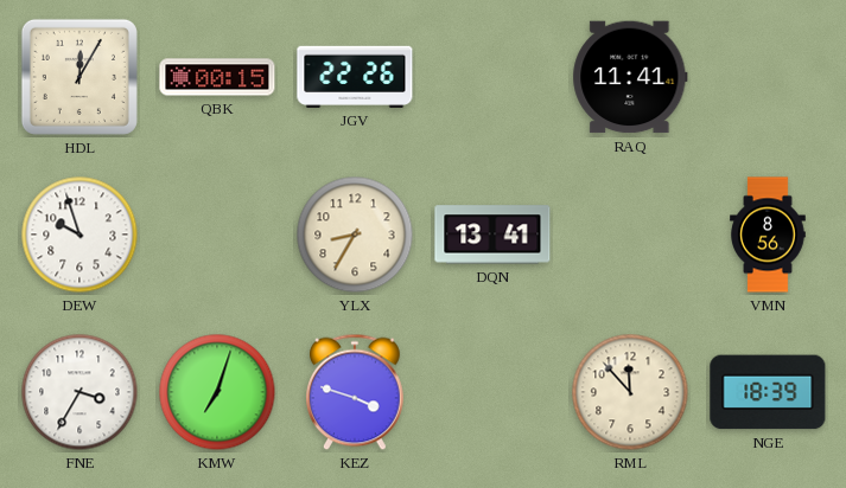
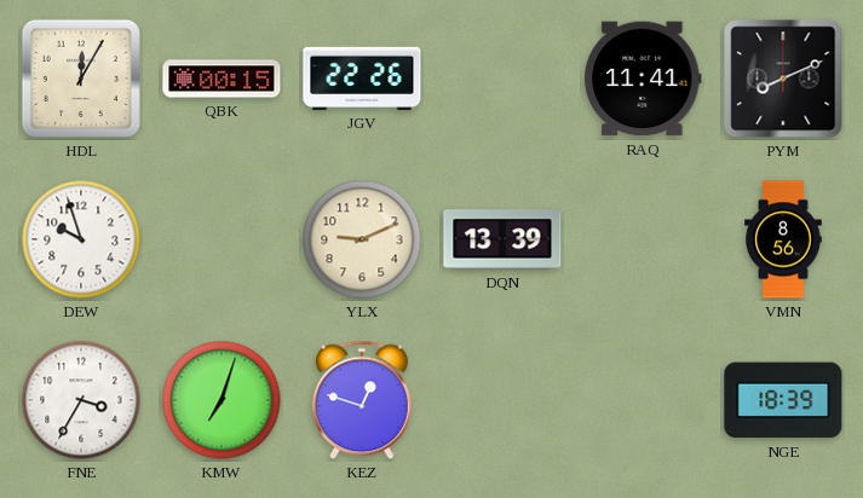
PYM: none -> 8:11
YLX: 8:35 -> 9:11
DQN: 13:41 -> 13:39
KEZ: 3:48 -> 12:48
RML: 11:53 -> none
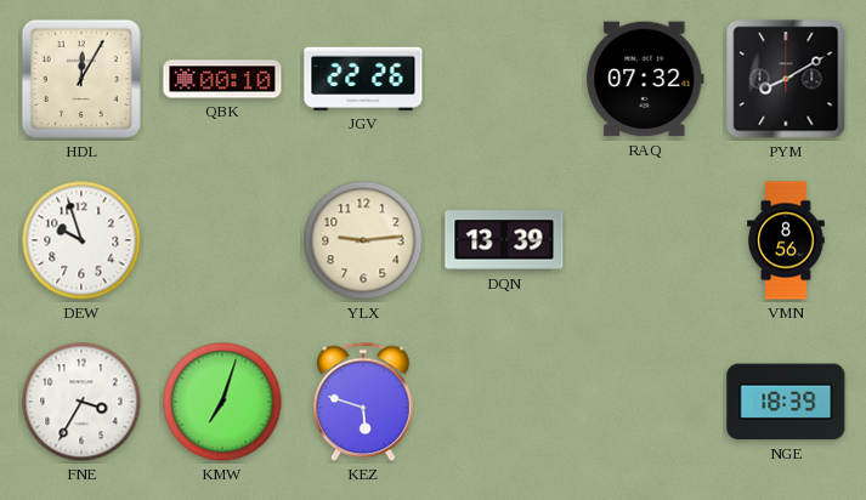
QBK: 00:15 -> 00:10
RAQ: 11:41 -> 07:32
PYM: 8:11 -> 8:10
YLX: 9:11 -> 9:14
KEZ: 12:48 -> 5:48
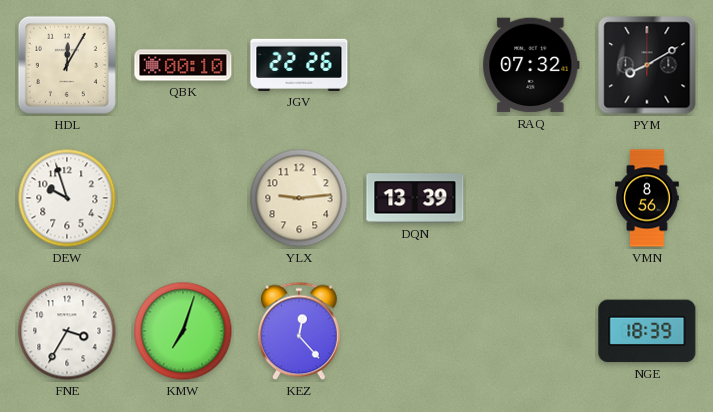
KEZ: 5:48 -> 12:23
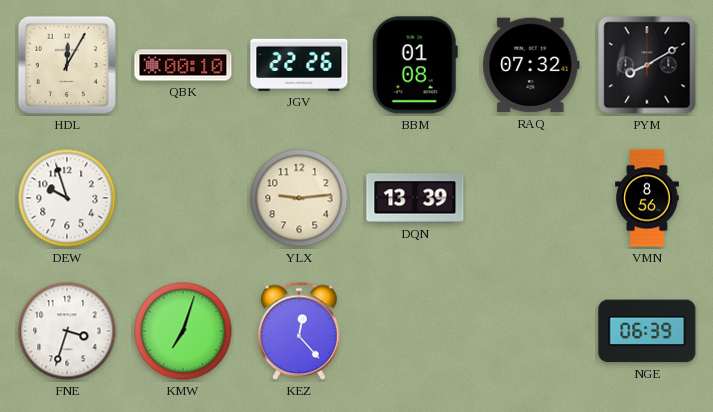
BBM: none -> 01:08
FNE: 3:35 -> 3:33
NGE: 18:39 -> 06:39
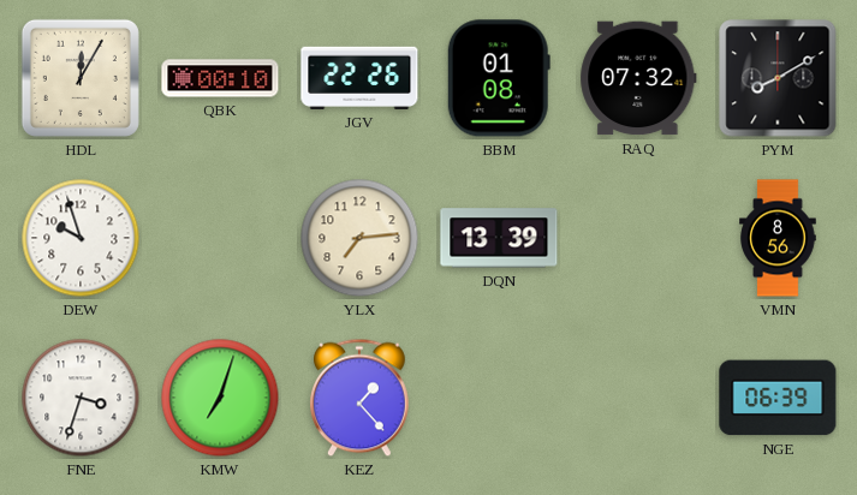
YLX: 9:14 -> 7:14
KEZ: 12:23 -> 1:23
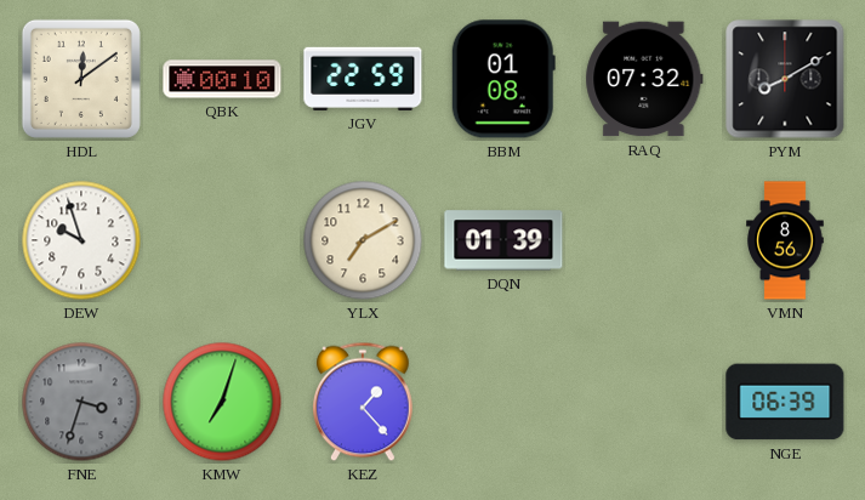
HDL: 12:05 -> 12:09
JGV: 22:26 -> 22:59
YLX: 7:14 -> 7:10
DQN: 13:39 -> 01:39
FNE dial: white -> grey
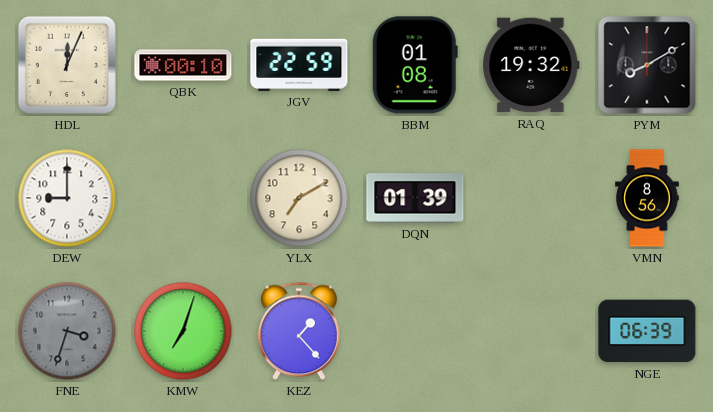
HDL: 12:09 -> 12:04
RAQ: 07:32 -> 19:32
DEW: 9:57 -> 9:00
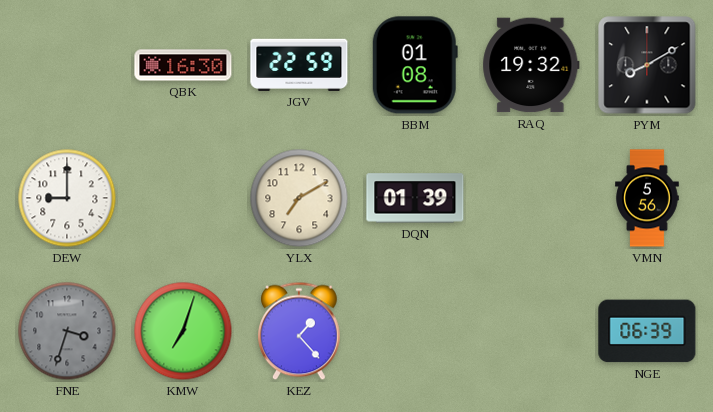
HDL: 12:04 -> none
QBK: 00:10 -> 16:30
VMN: 8:56 -> 5:56
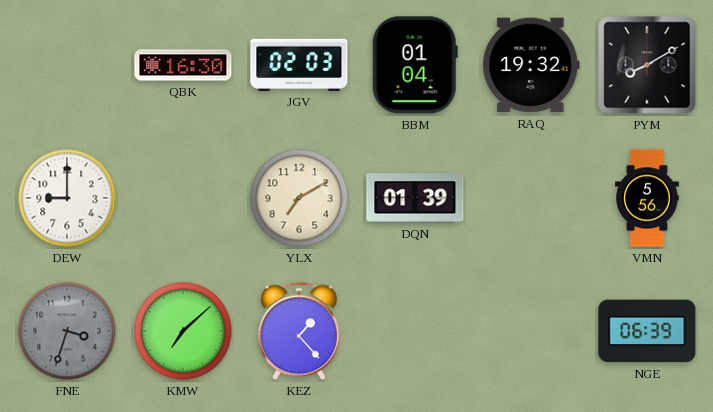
JGV: 22:59 -> 02:03
BBM: 01:08 -> 01:04
KMW: 7:03 -> 7:08
